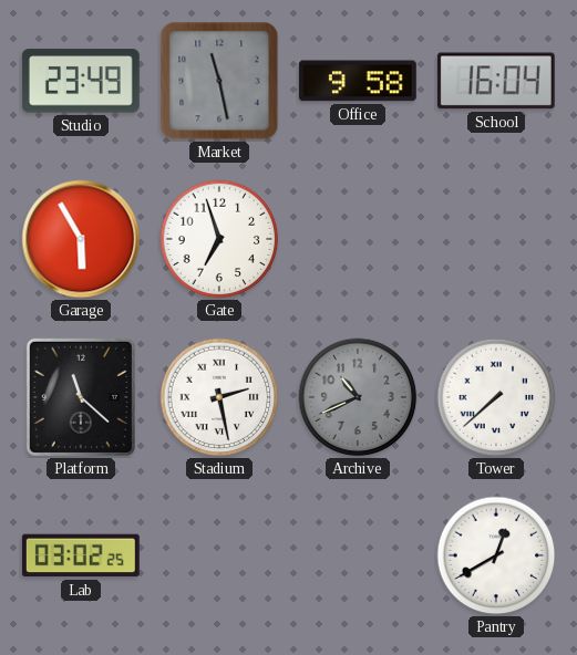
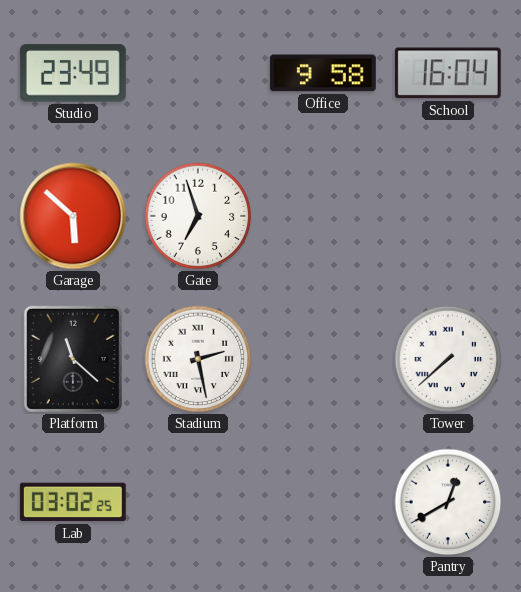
Market: 11:28 -> none
Garage: 5:55 -> 5:52
Archive: 10:41 -> none
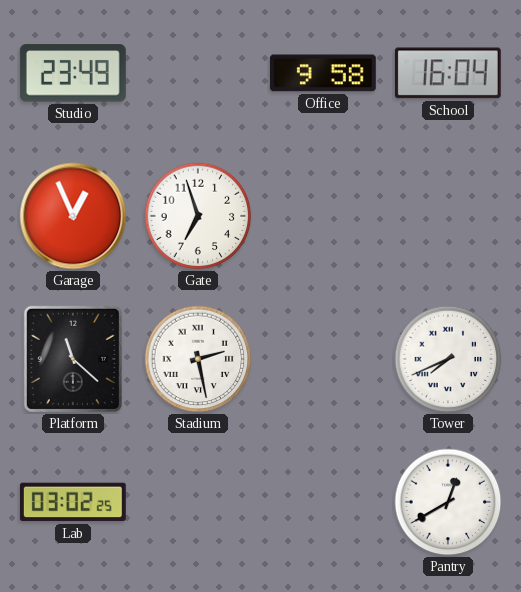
Garage: 5:52 -> 12:56
Tower: 7:38 -> 7:41
